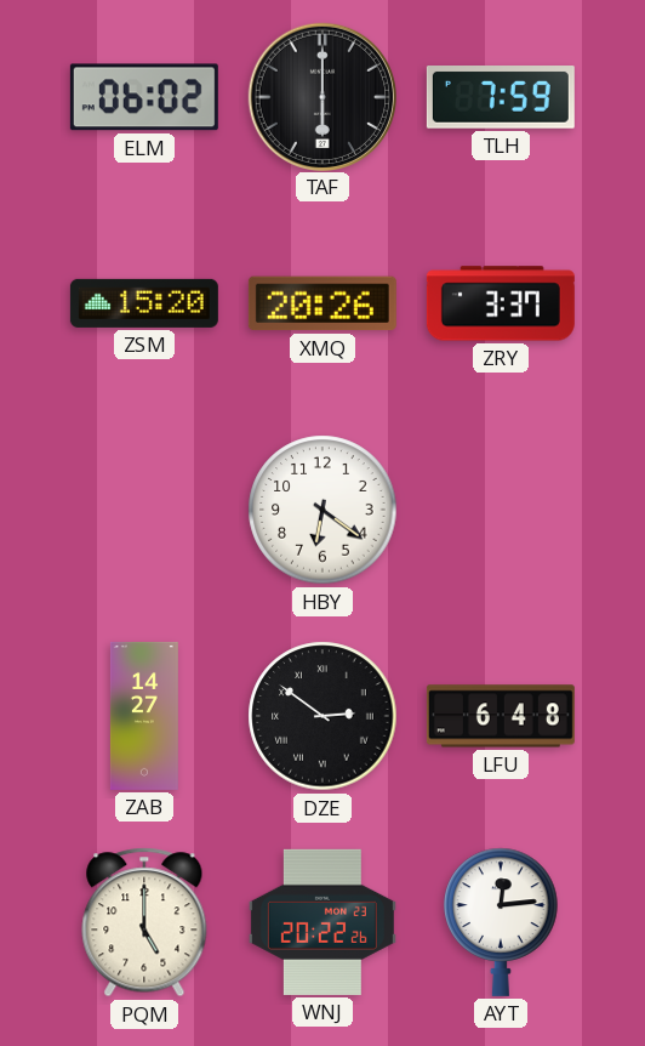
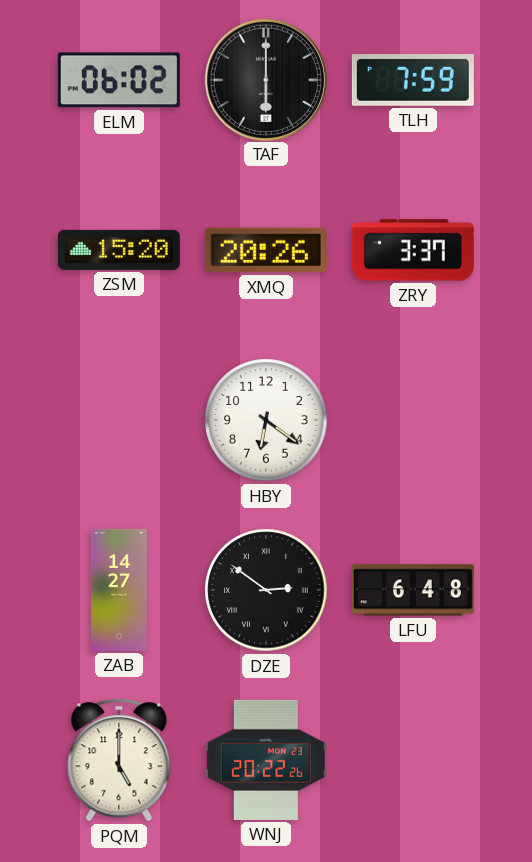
AYT: 12:14 -> none
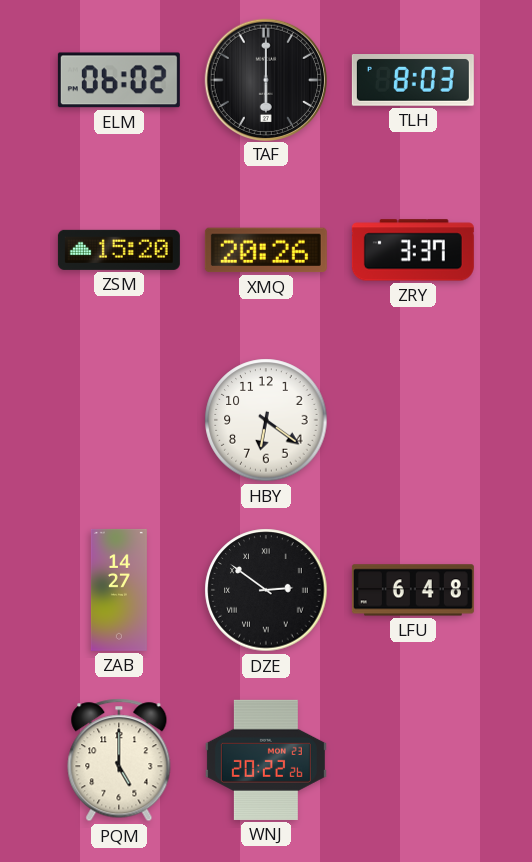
TLH: 7:59 -> 8:03
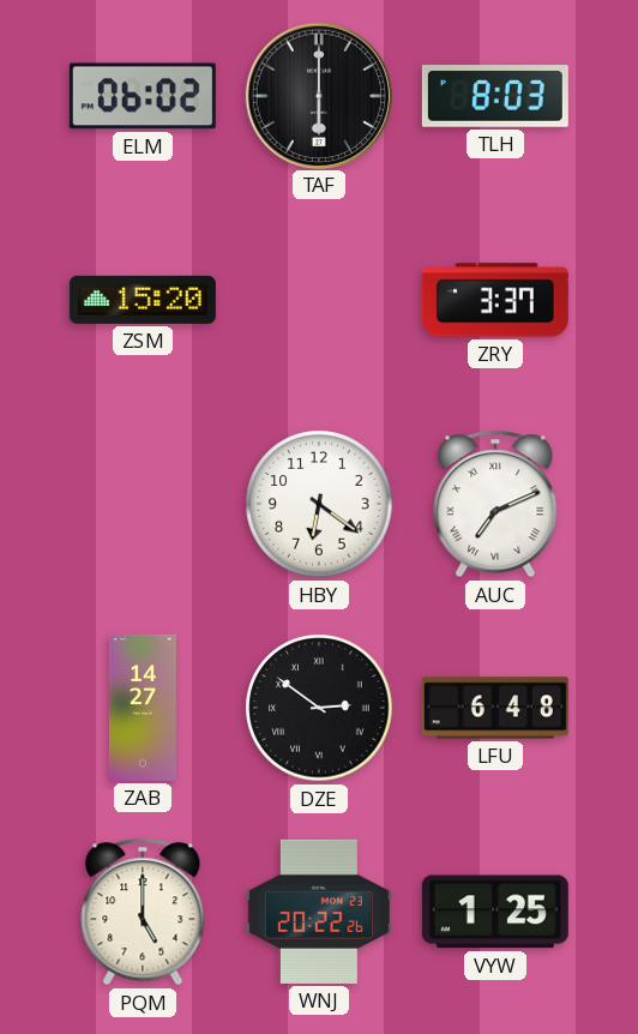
XMQ: 20:26 -> none
AUC: none -> 7:11
VYW: none -> 1:25
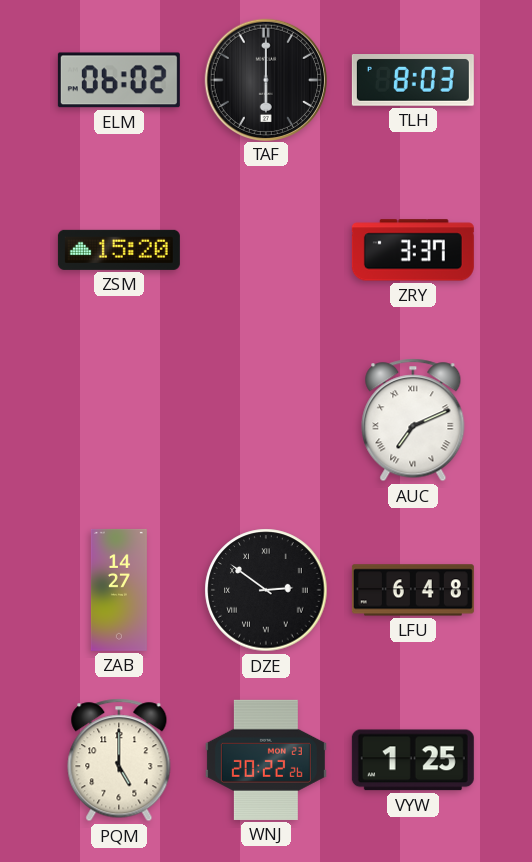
HBY: 6:21 -> none
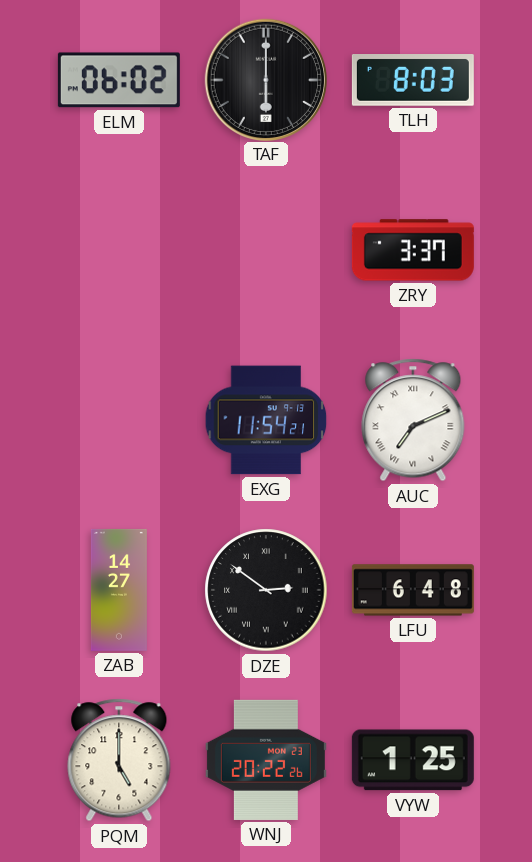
ZSM: 15:20 -> none
EXG: none -> 11:54
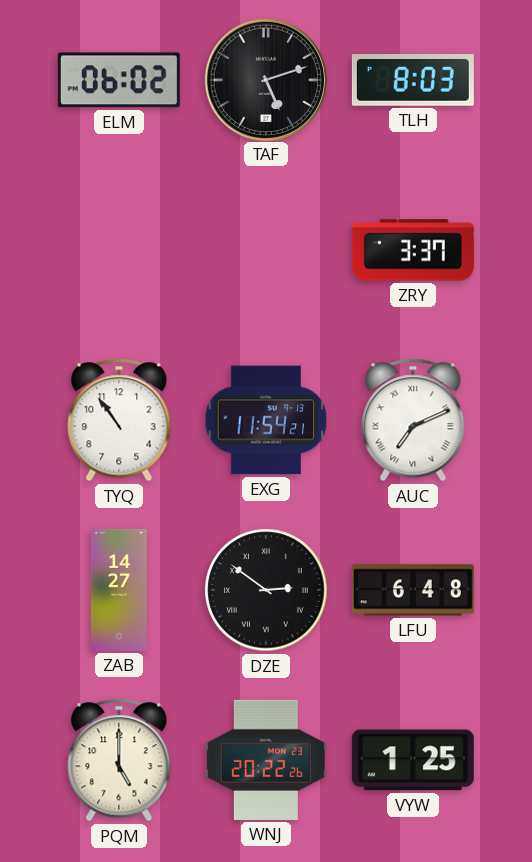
TAF: 6:00 -> 5:12
TYQ: none -> 10:54
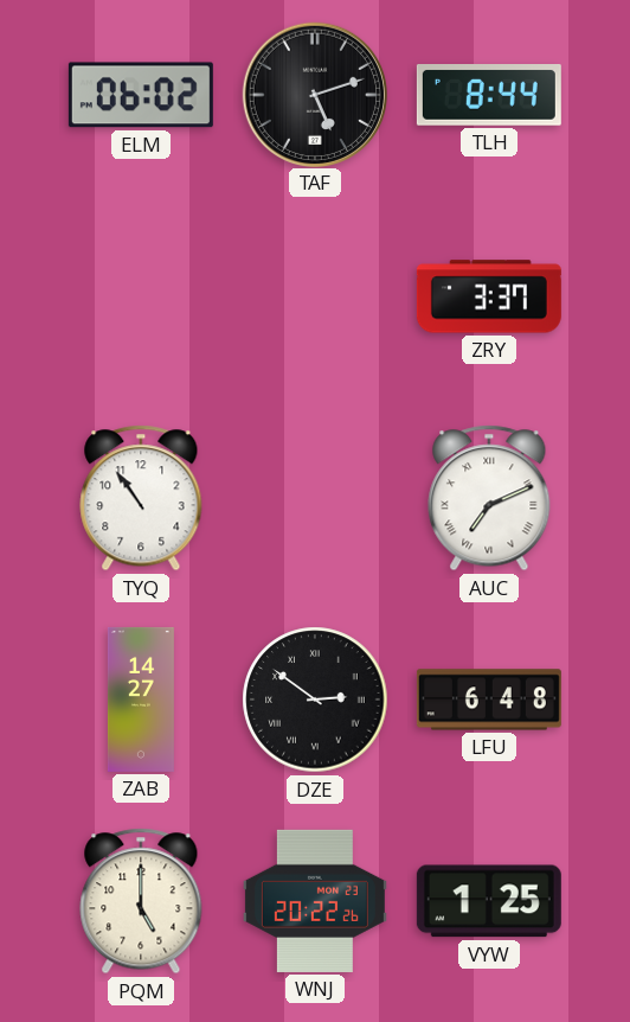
TLH: 8:03 -> 8:44
EXG: 11:54 -> none
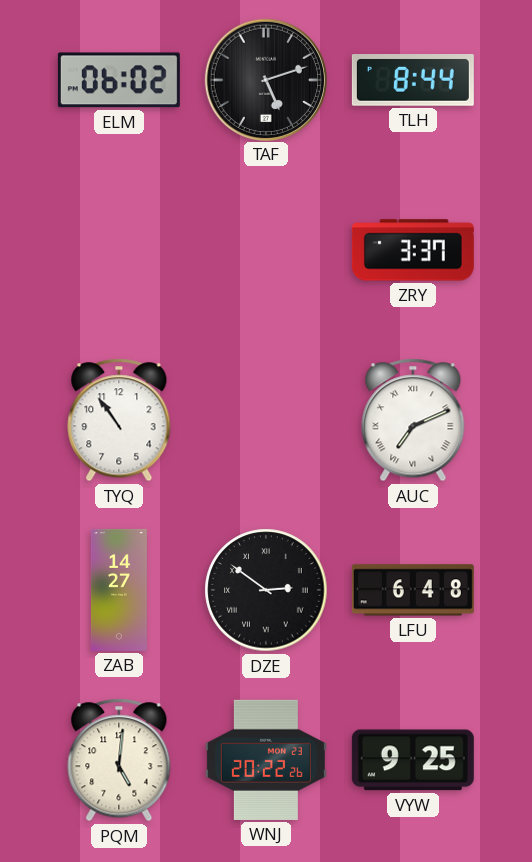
PQM: 5:00 -> 5:01
VYW: 1:25 -> 9:25
